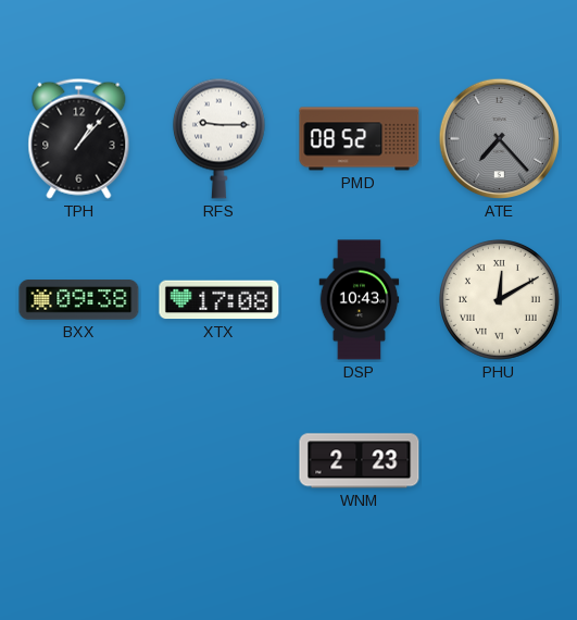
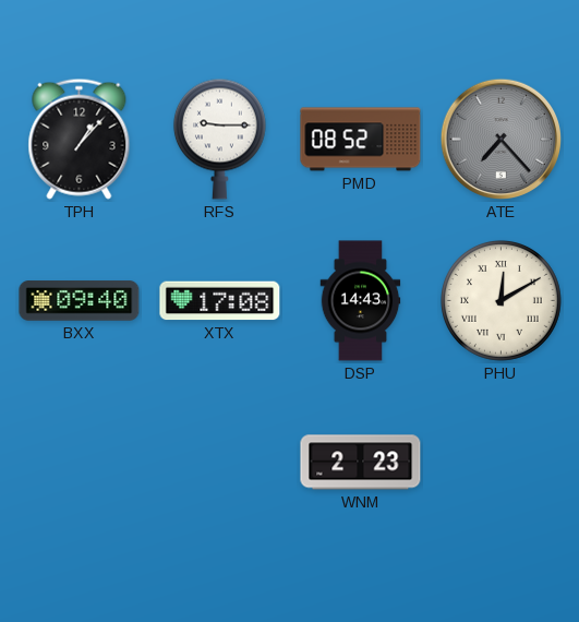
BXX: 09:38 -> 09:40
DSP: 10:43 -> 14:43
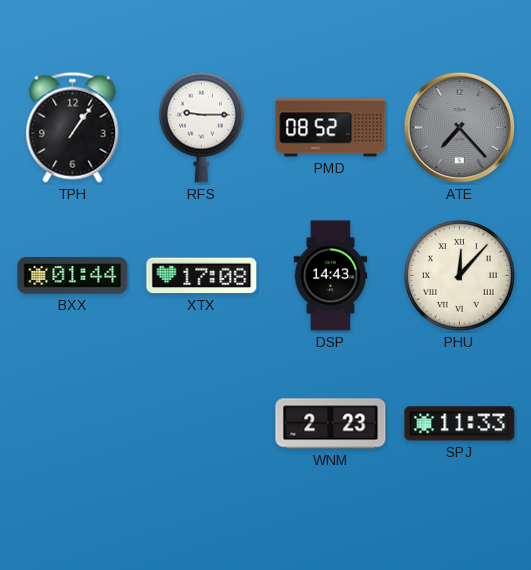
TPH: 1:07 -> 1:06
BXX: 09:40 -> 01:44
PHU: 12:10 -> 12:07
SPJ: none -> 11:33
